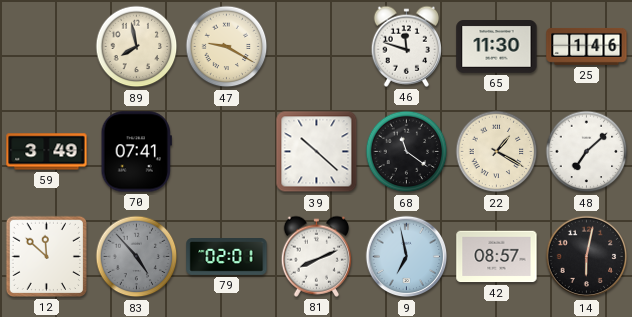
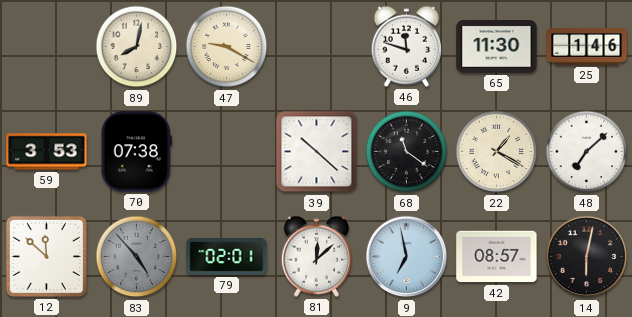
89: 7:58 -> 8:02
59: 3:49 -> 3:53
70: 07:41 -> 07:38
81: 8:11 -> 12:08
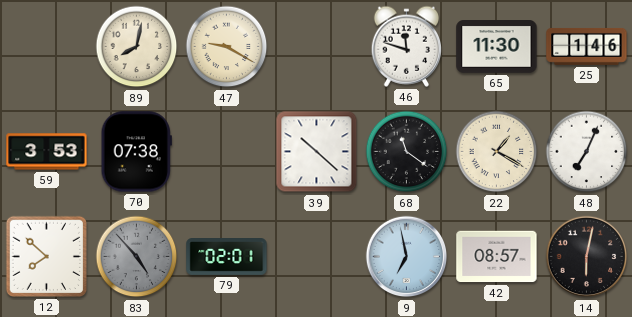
48: 7:08 -> 7:04
12: 11:52 -> 7:52
81: 12:08 -> none
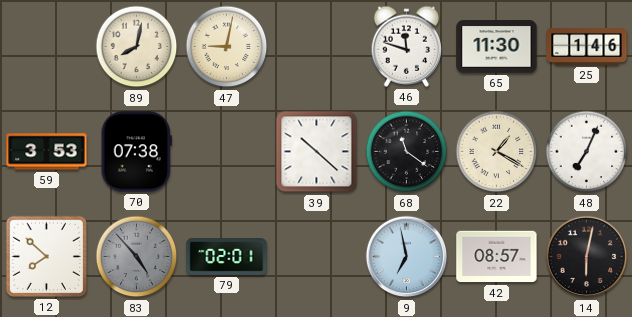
47: 9:20 -> 9:02
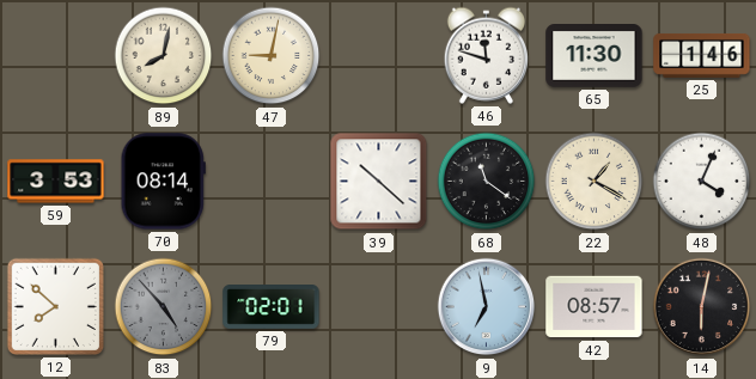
70: 07:38 -> 08:14
48: 7:04 -> 4:04
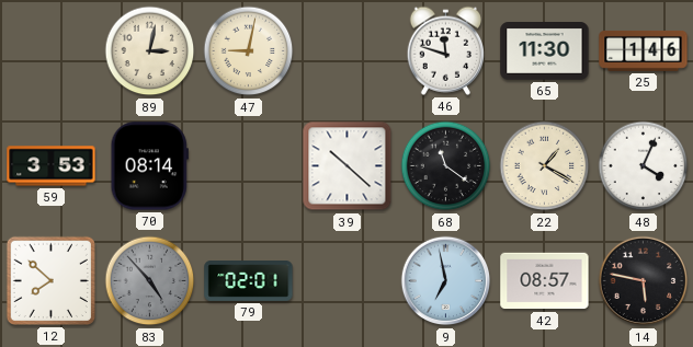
89: 8:02 -> 3:02
14: 6:02 -> 5:47
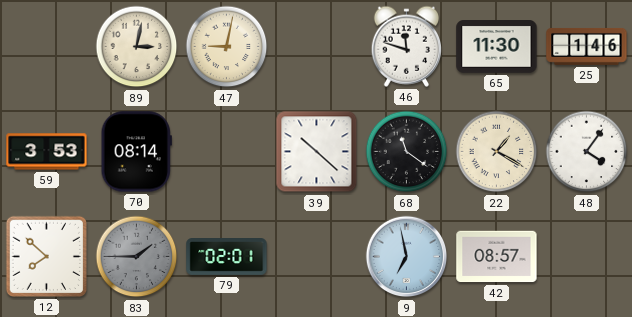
48: 4:04 -> 4:06
83: 4:53 -> 1:45
14: 5:47 -> none
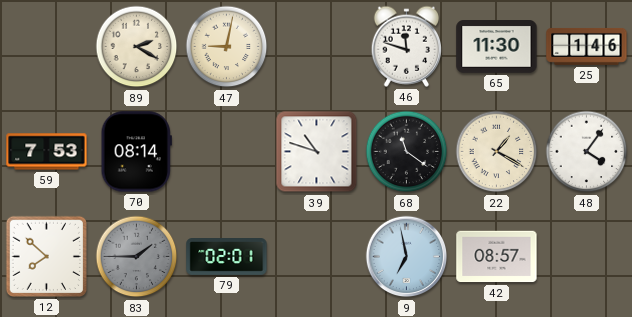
89: 3:02 -> 2:20
59: 3:53 -> 7:53
39: 10:22 -> 10:48
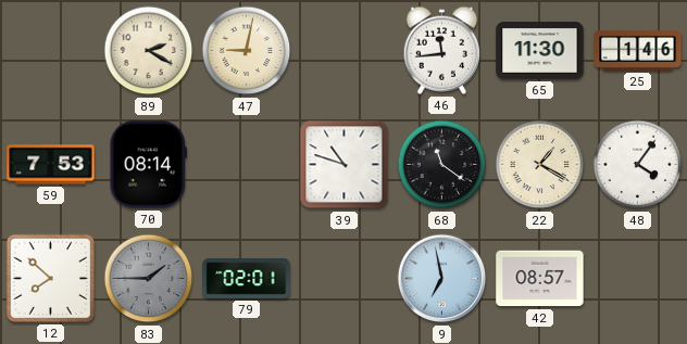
46: 11:48 -> 11:44
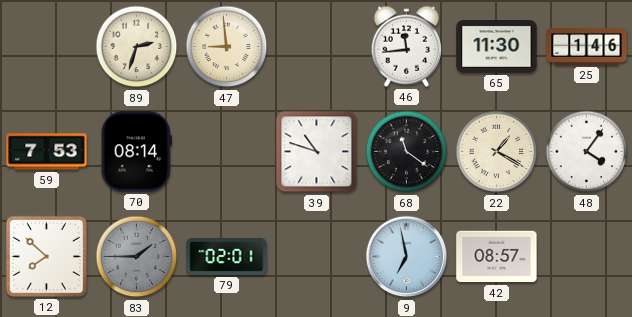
89: 2:20 -> 2:33
47: 9:02 -> 8:59
